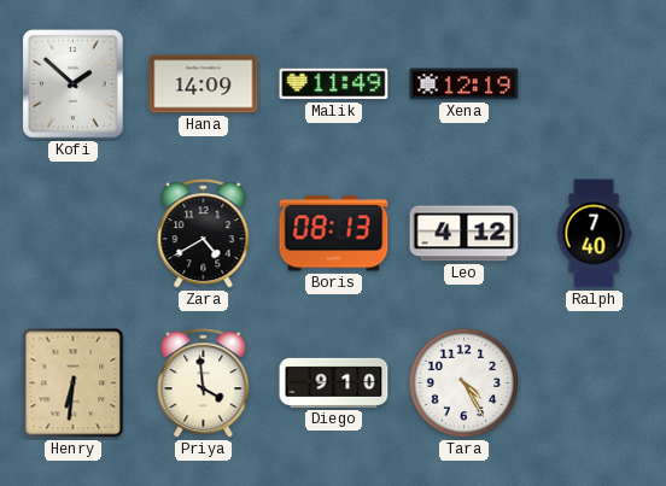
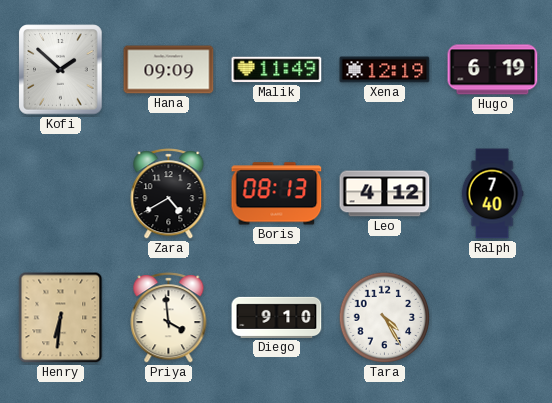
Hana: 14:09 -> 09:09
Hugo: none -> 6:19
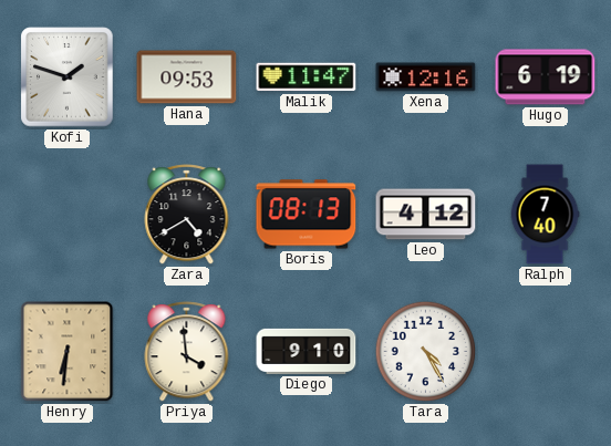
Kofi: 1:52 -> 1:48
Hana: 09:09 -> 09:53
Malik: 11:49 -> 11:47
Xena: 12:19 -> 12:16
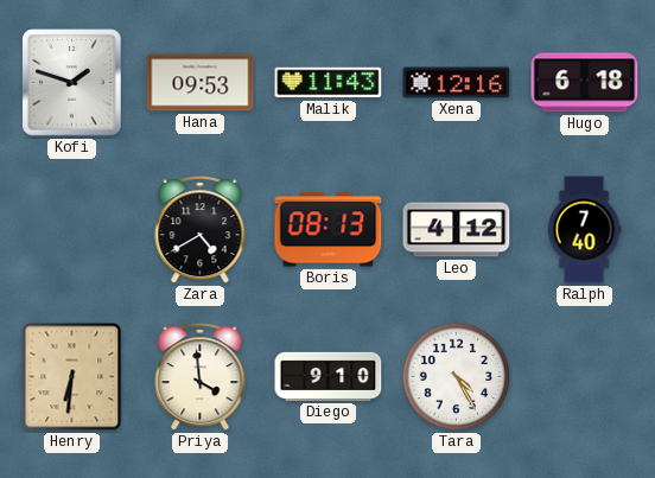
Malik: 11:47 -> 11:43
Hugo: 6:19 -> 6:18
